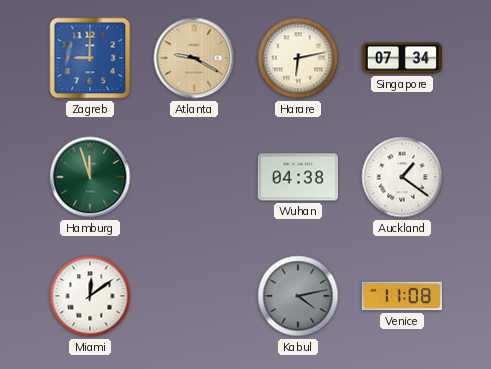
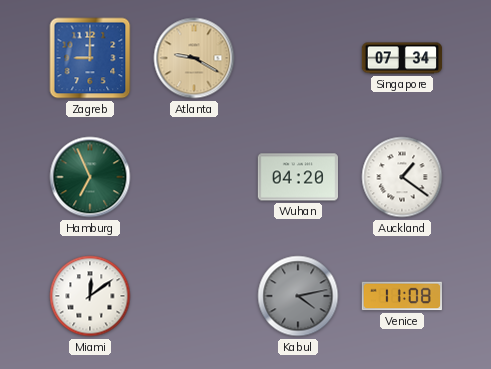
Harare: 6:13 -> none
Hamburg: 11:57 -> 6:56
Wuhan: 04:38 -> 04:20
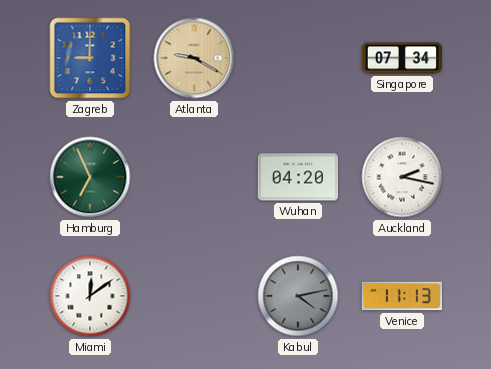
Auckland: 1:21 -> 2:17
Venice: 11:08 -> 11:13
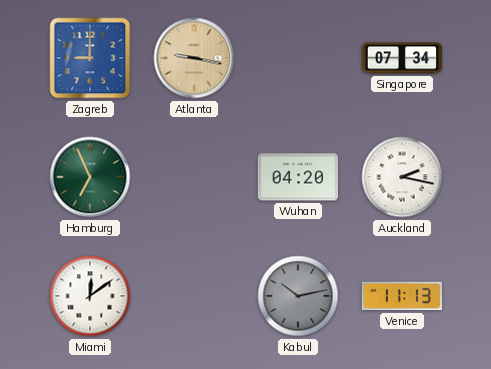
Atlanta: 9:20 -> 9:17
Kabul: 4:13 -> 10:13
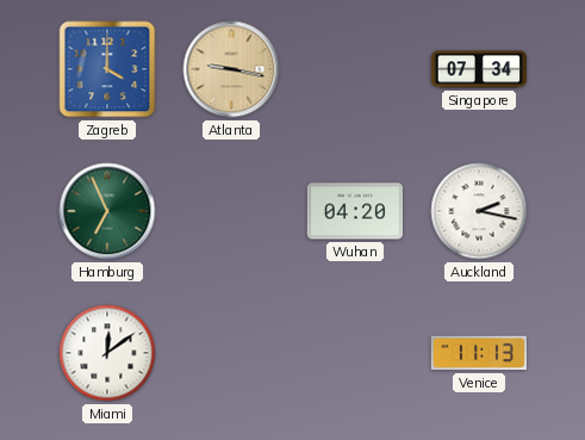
Zagreb: 9:00 -> 4:00
Kabul: 10:13 -> none
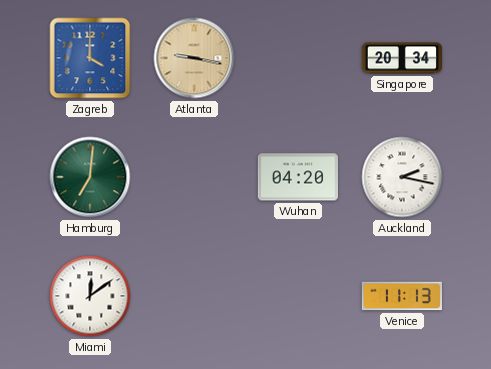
Singapore: 07:34 -> 20:34
Hamburg: 6:56 -> 7:01
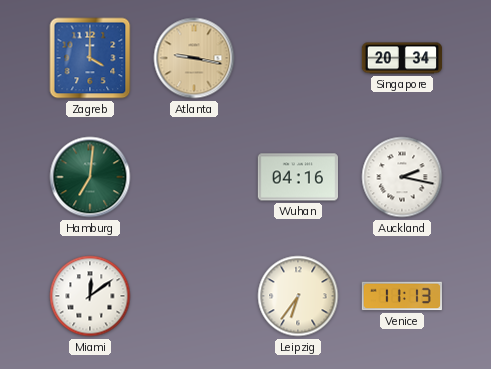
Wuhan: 04:20 -> 04:16
Leipzig: none -> 6:36
